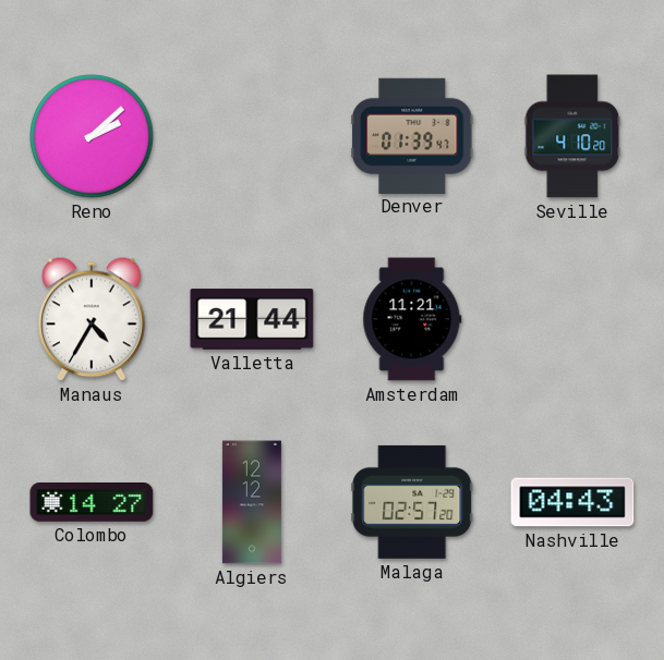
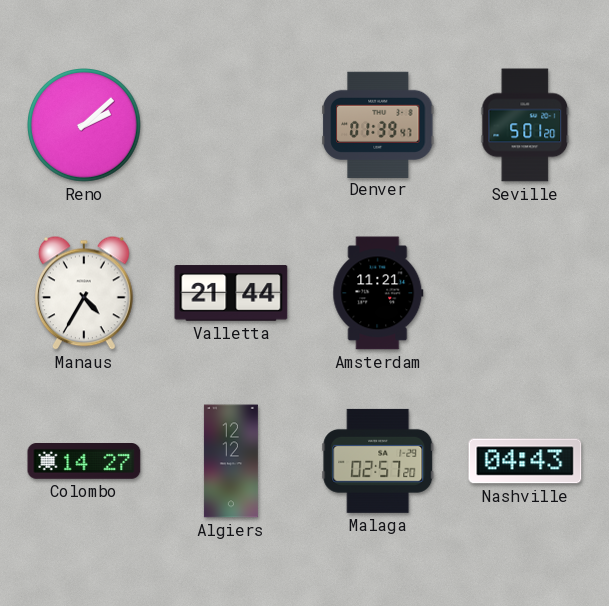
Seville: 4:10 -> 5:01
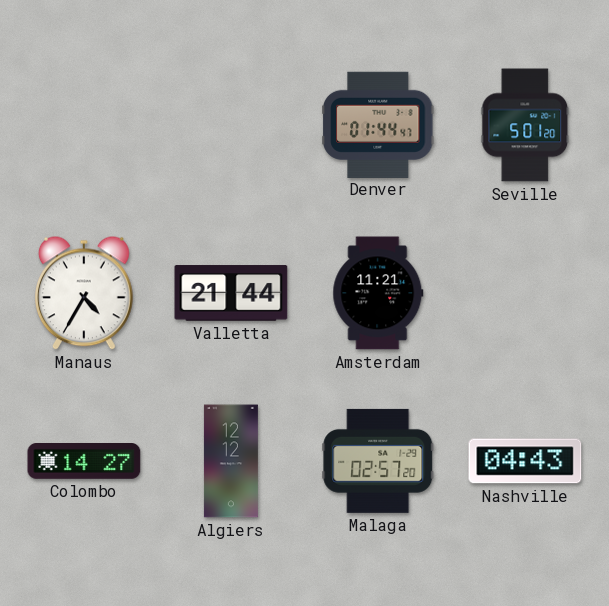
Reno: 2:08 -> none
Denver: 01:39 -> 01:44
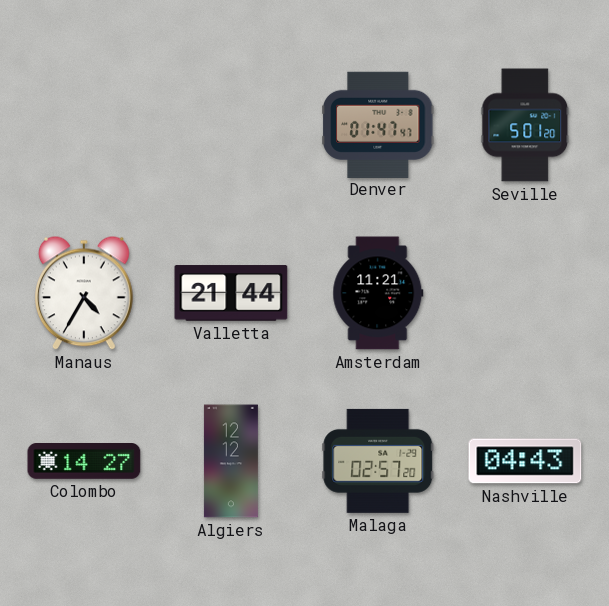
Denver: 01:44 -> 01:47
